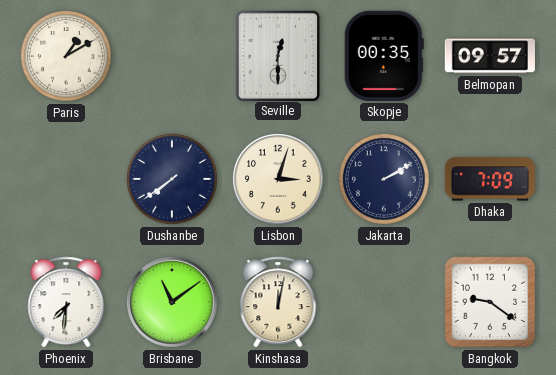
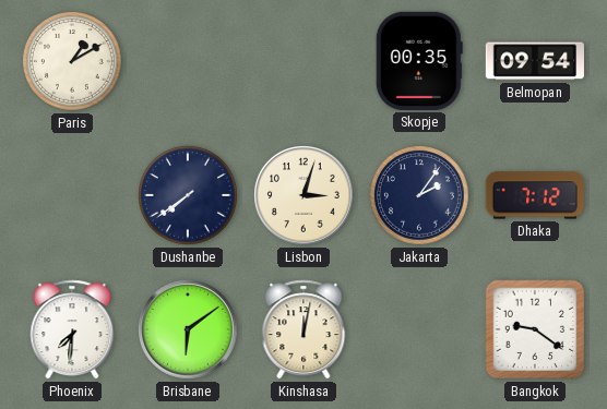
Seville: 12:30 -> none
Belmopan: 09:57 -> 09:54
Jakarta: 2:10 -> 2:06
Dhaka: 7:09 -> 7:12
Brisbane: 11:09 -> 6:09
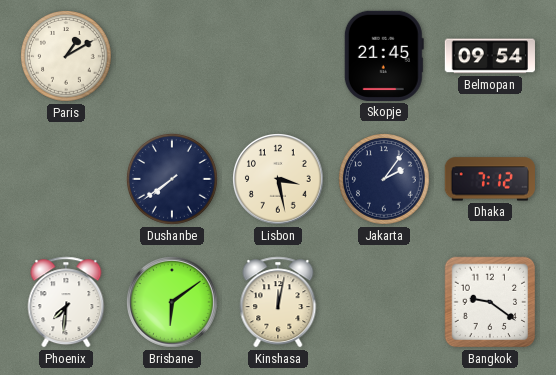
Skopje: 00:35 -> 21:45
Lisbon: 3:03 -> 3:28
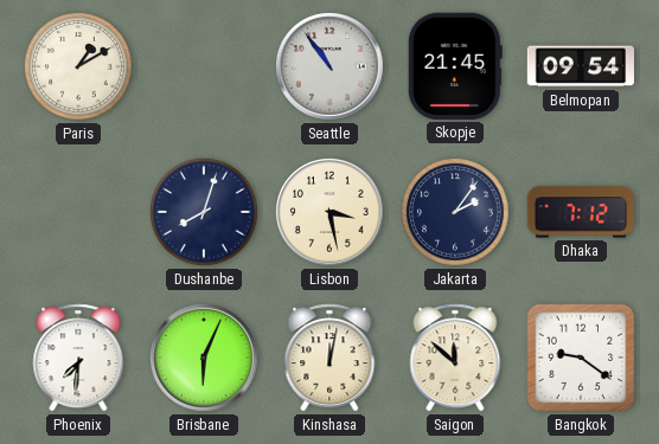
Seattle: none -> 10:54
Dushanbe: 7:39 -> 8:03
Brisbane: 6:09 -> 6:04
Saigon: none -> 11:52
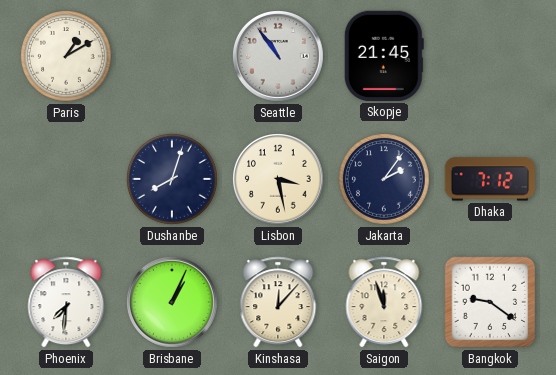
Belmopan: 09:54 -> none
Brisbane: 6:04 -> 1:04
Kinshasa: 12:02 -> 12:07
Saigon: 11:52 -> 11:57
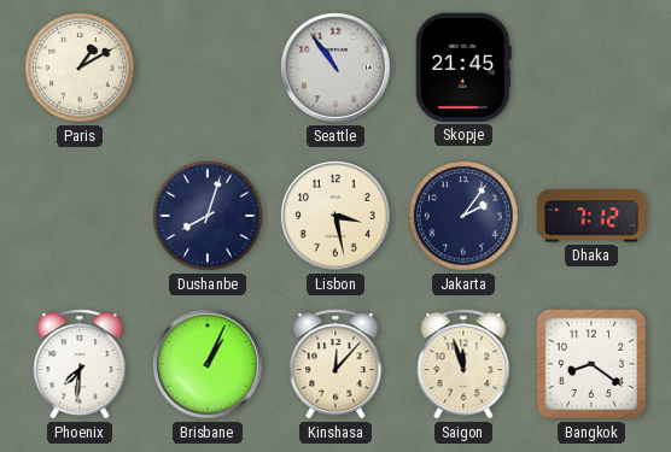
Bangkok: 9:21 -> 8:21
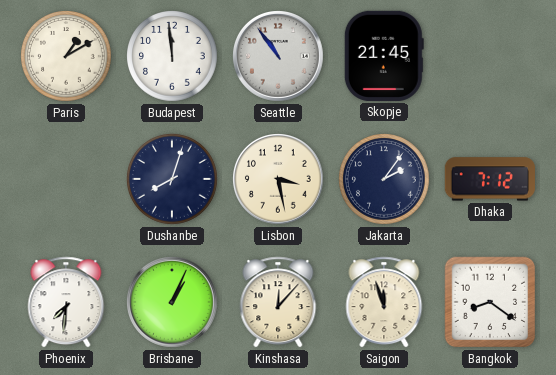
Budapest: none -> 11:59
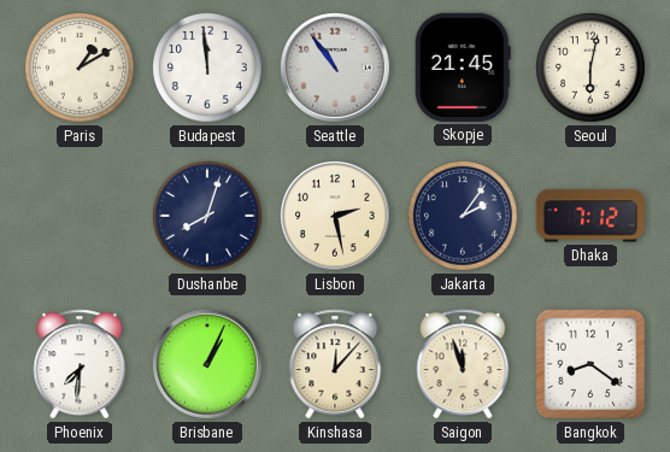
Seoul: none -> 6:02
Lisbon: 3:28 -> 2:28
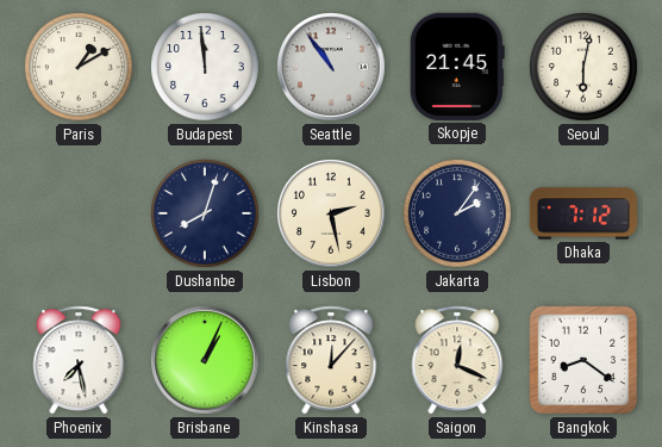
Phoenix: 7:31 -> 7:28
Saigon: 11:57 -> 12:19
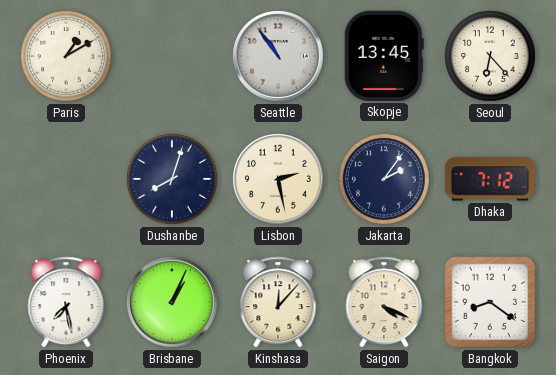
Budapest: 11:59 -> none
Skopje: 21:45 -> 13:45
Seoul: 6:02 -> 6:23
Saigon: 12:19 -> 4:19
